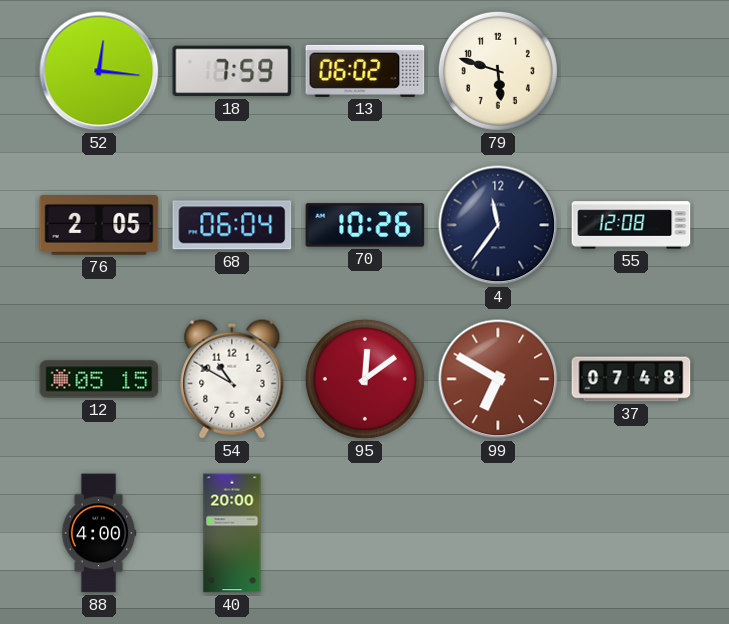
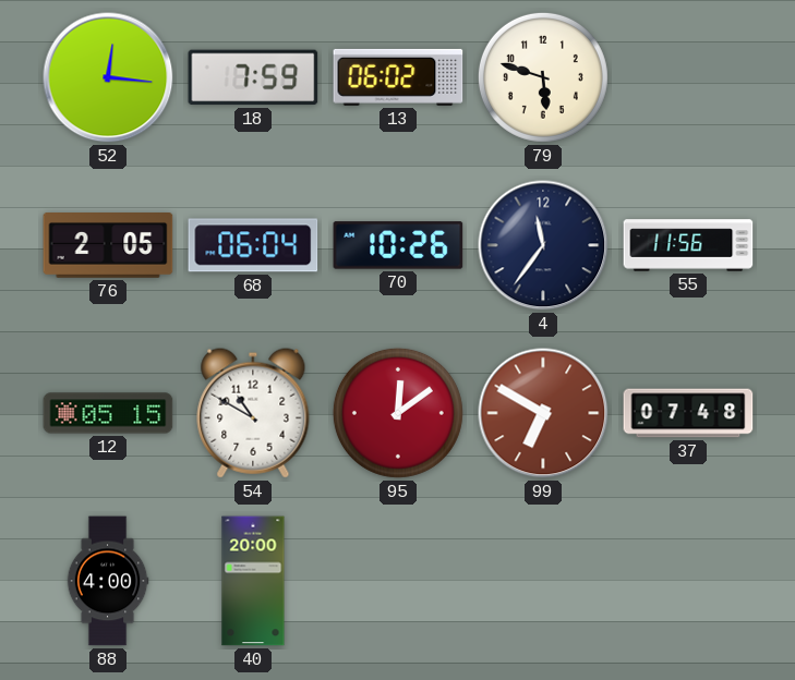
55: 12:08 -> 11:56
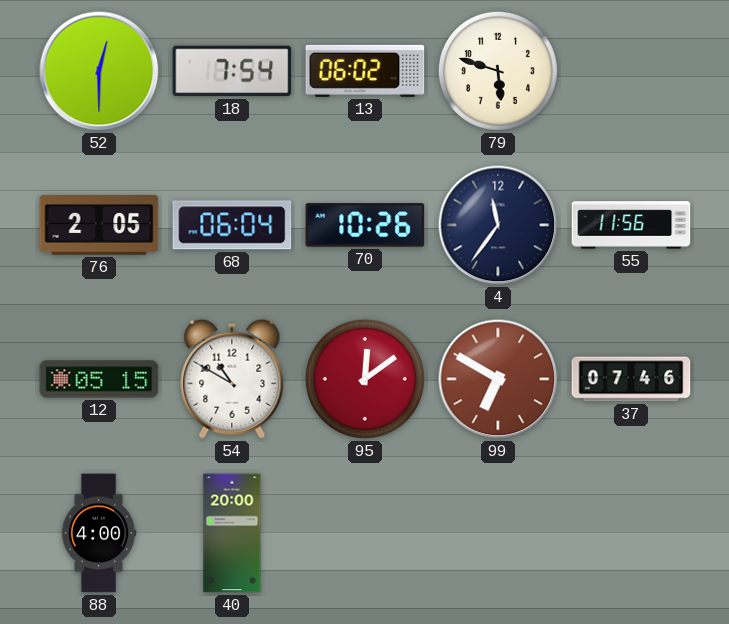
52: 12:16 -> 12:30
18: 7:59 -> 7:54
37: 07:48 -> 07:46
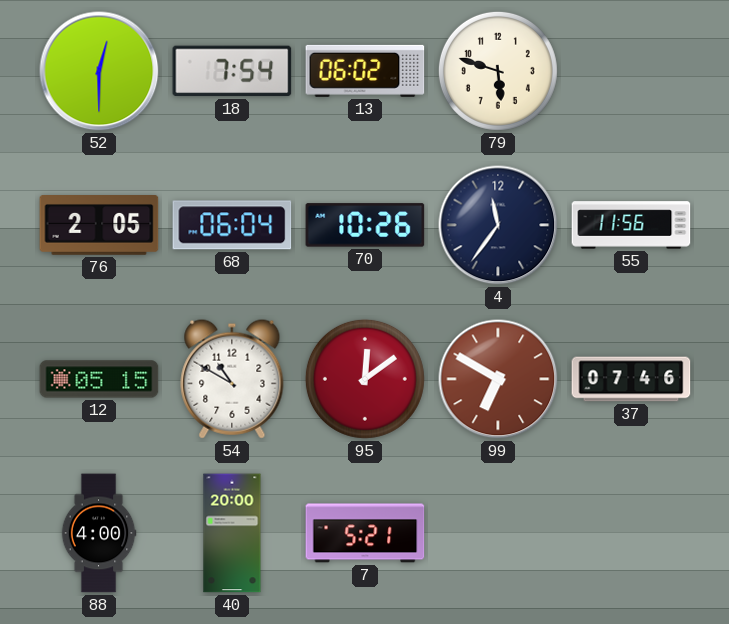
7: none -> 5:21
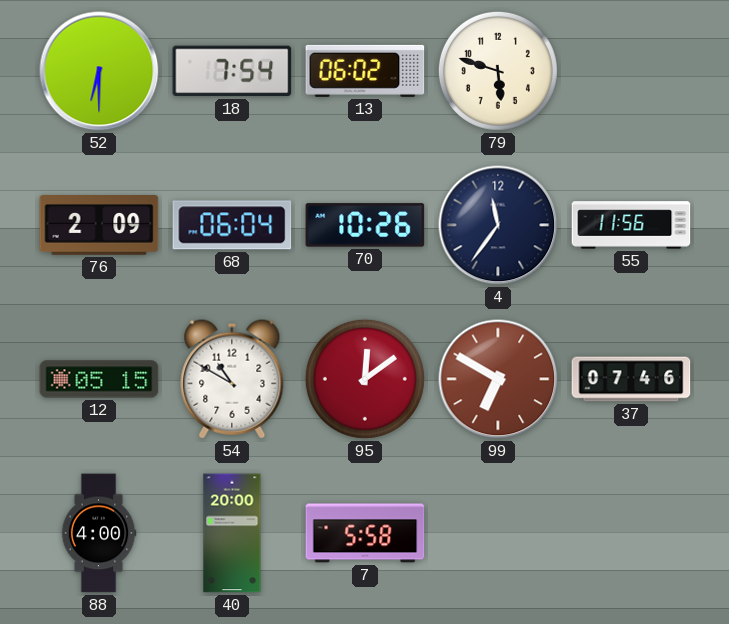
52: 12:30 -> 6:30
76: 2:05 -> 2:09
7: 5:21 -> 5:58
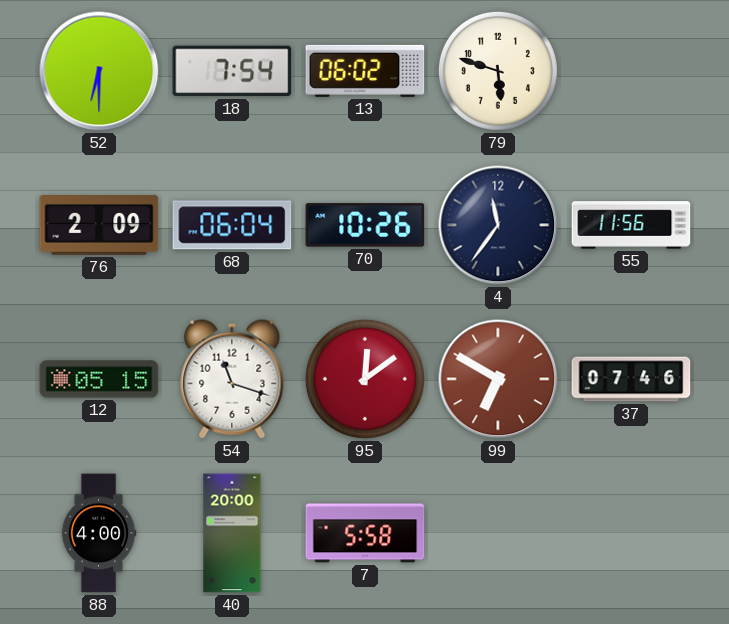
54: 10:50 -> 11:18
